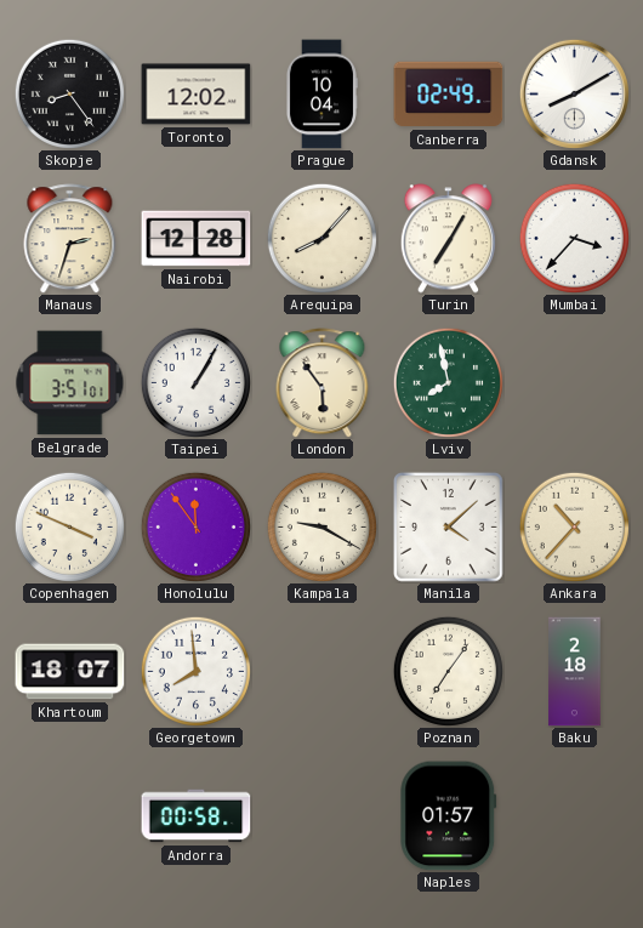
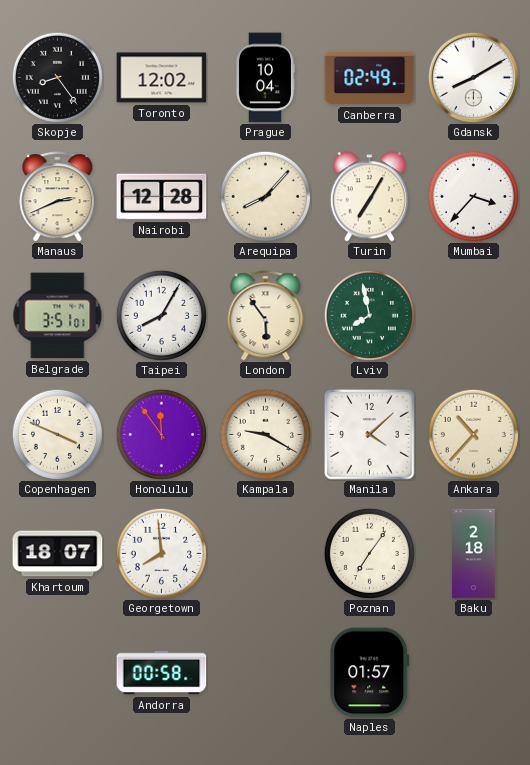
Manaus: 2:33 -> 2:41
Taipei: 1:05 -> 8:05
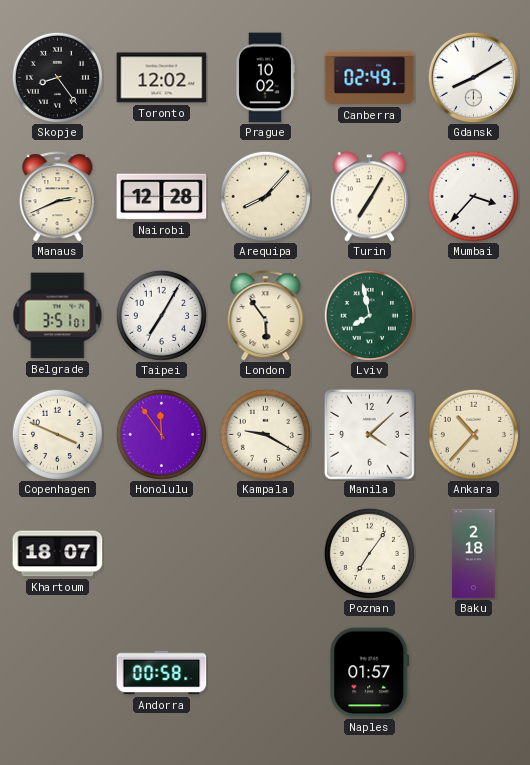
Prague: 10:04 -> 10:02
Taipei: 8:05 -> 7:05
Georgetown: 7:59 -> none
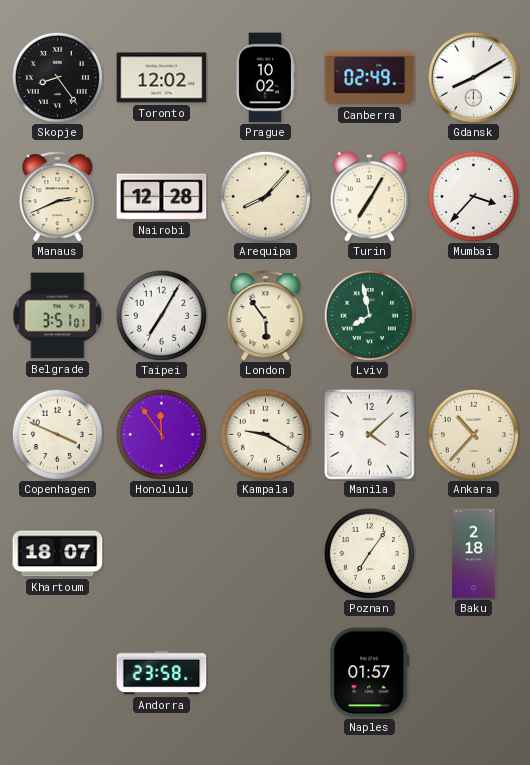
Andorra: 00:58 -> 23:58
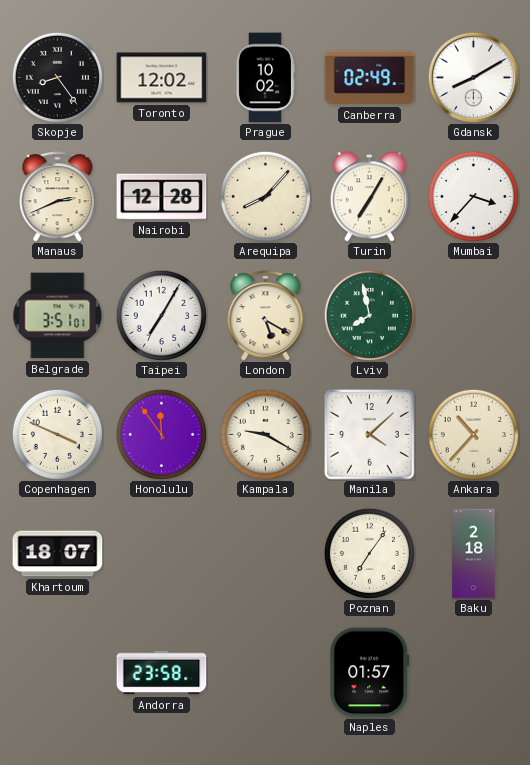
London: 5:54 -> 5:20
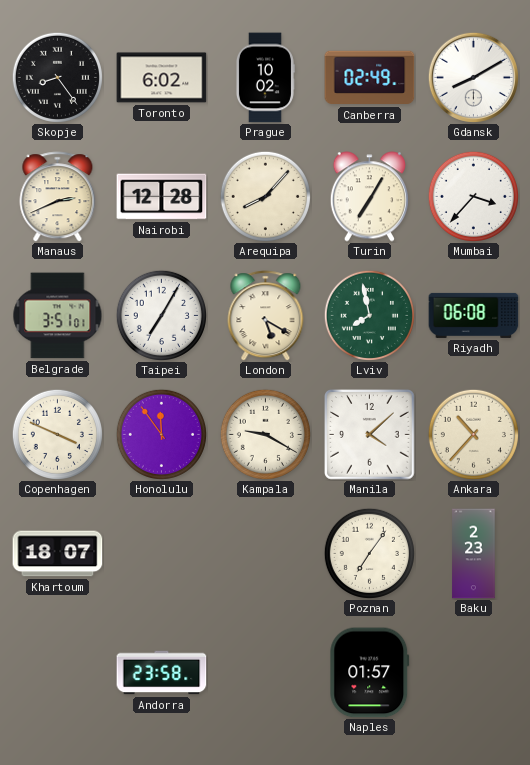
Toronto: 12:02 -> 6:02
Riyadh: none -> 06:08
Baku: 2:18 -> 2:23
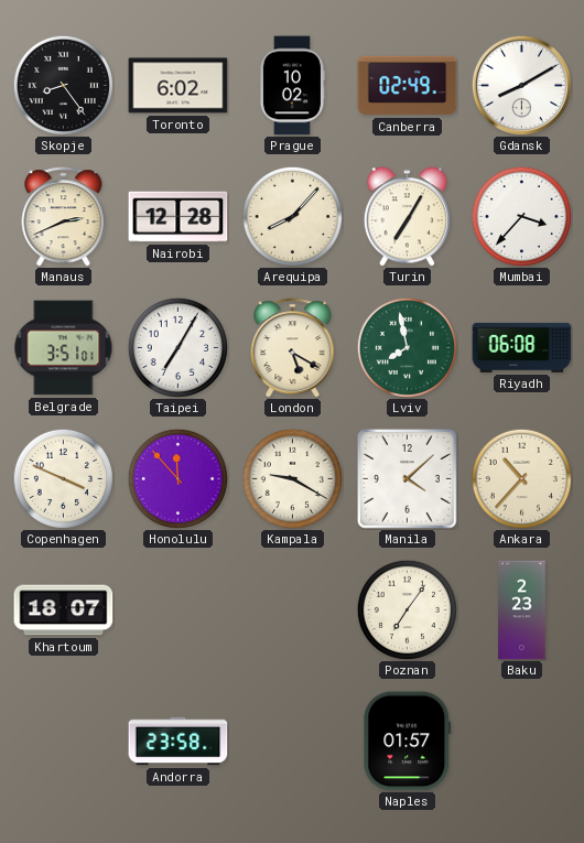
Honolulu: 11:54 -> 11:53
